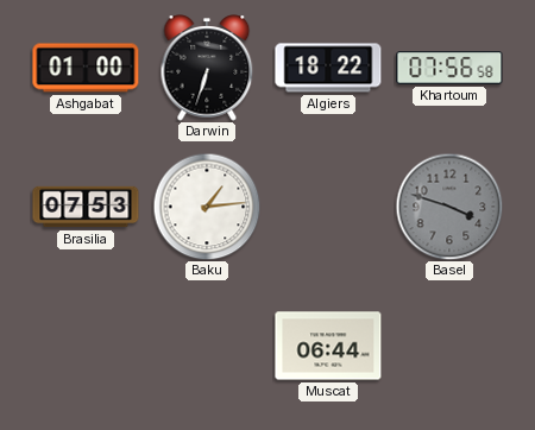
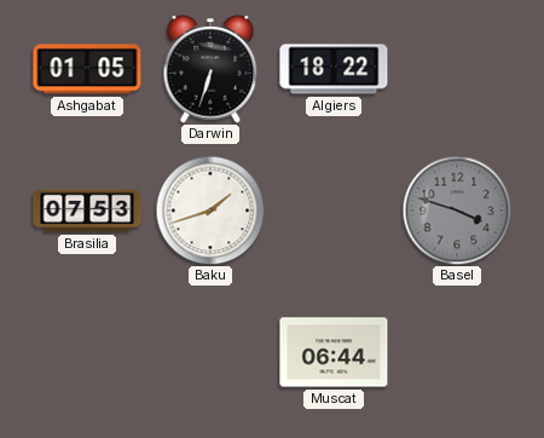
Ashgabat: 01:00 -> 01:05
Khartoum: 07:56 -> none
Baku: 1:14 -> 1:42
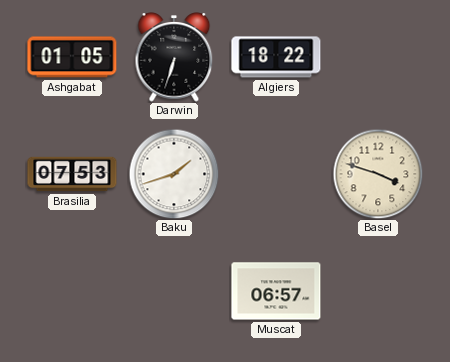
Basel dial: grey -> cream
Muscat: 06:44 -> 06:57
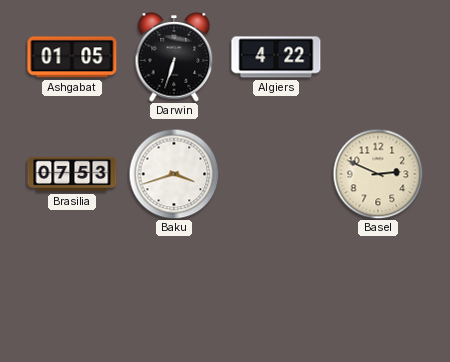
Algiers: 18:22 -> 4:22
Baku: 1:42 -> 3:42
Basel: 3:48 -> 2:49
Muscat: 06:57 -> none
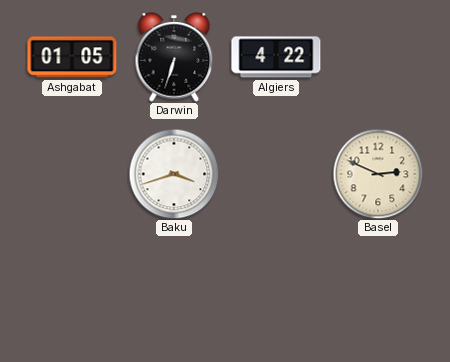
Brasilia: 07:53 -> none
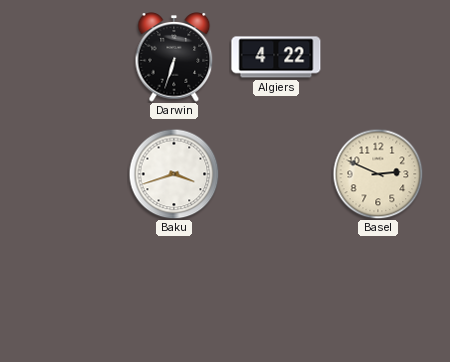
Ashgabat: 01:05 -> none
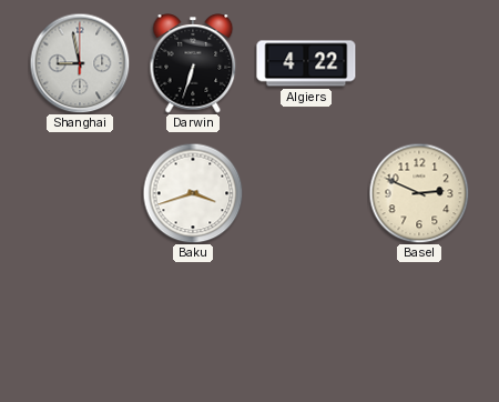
Shanghai: none -> 8:58
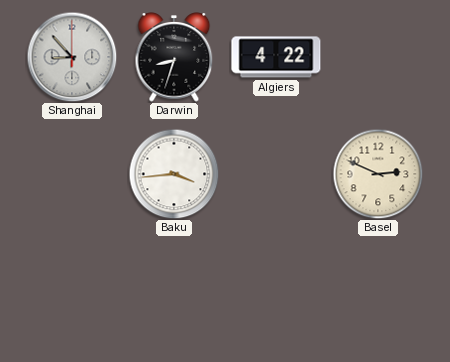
Shanghai: 8:58 -> 8:53
Darwin: 6:33 -> 8:33
Baku: 3:42 -> 3:44
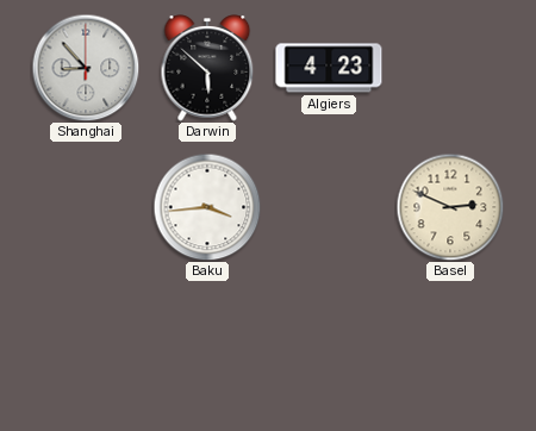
Darwin: 8:33 -> 5:52
Algiers: 4:22 -> 4:23
